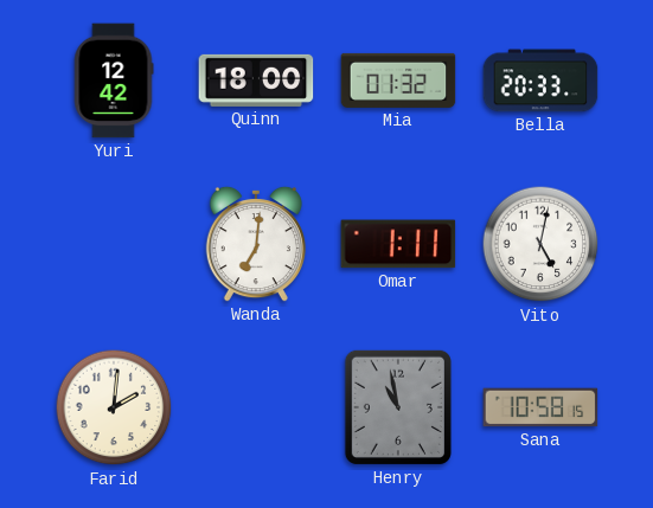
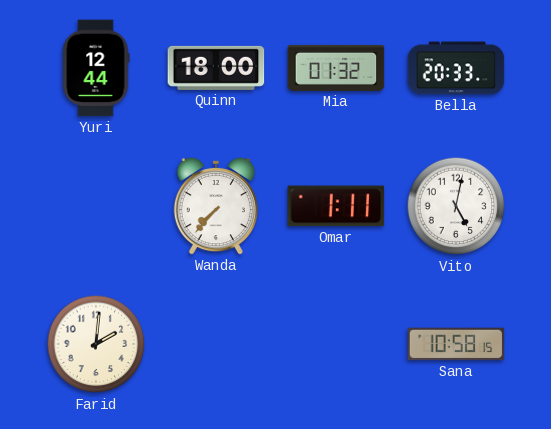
Yuri: 12:42 -> 12:44
Wanda: 7:01 -> 7:37
Henry: 10:58 -> none
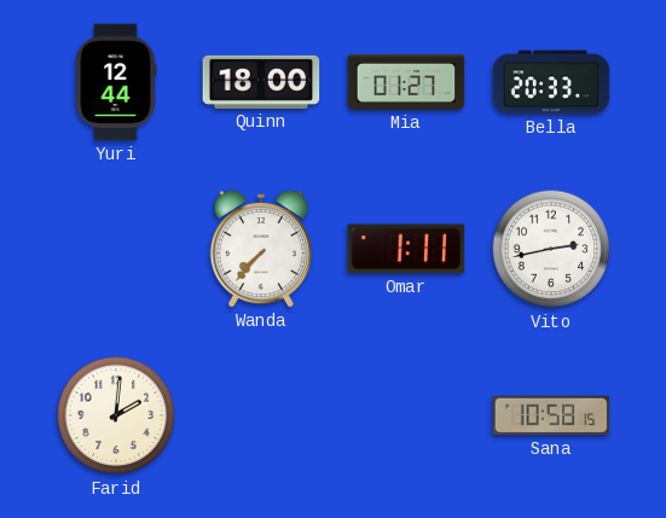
Mia: 01:32 -> 01:27
Vito: 5:02 -> 2:43
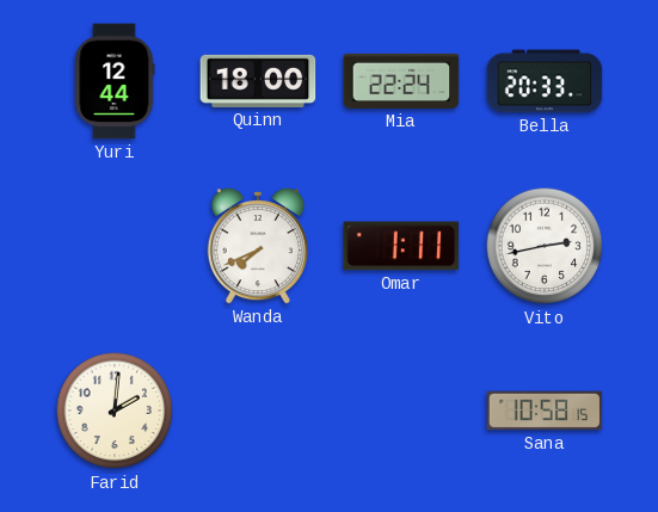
Mia: 01:27 -> 22:24
Wanda: 7:37 -> 7:41
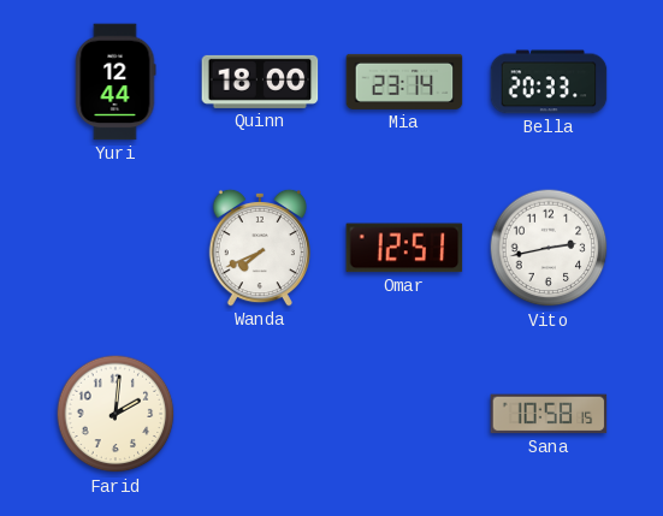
Mia: 22:24 -> 23:14
Omar: 1:11 -> 12:51
